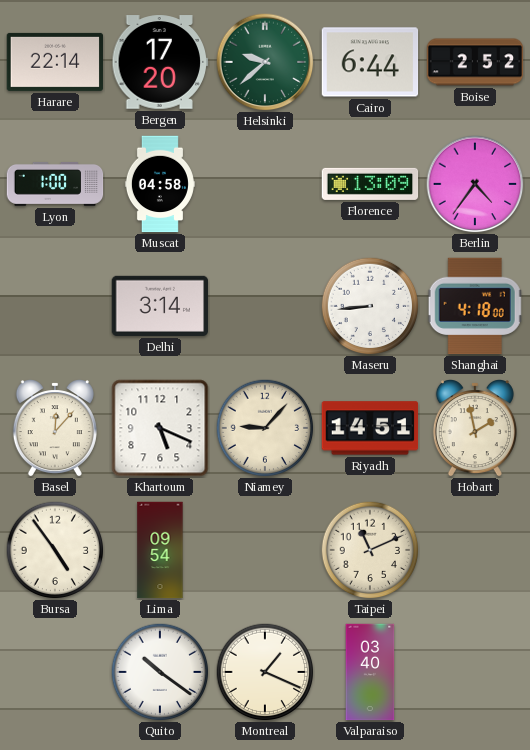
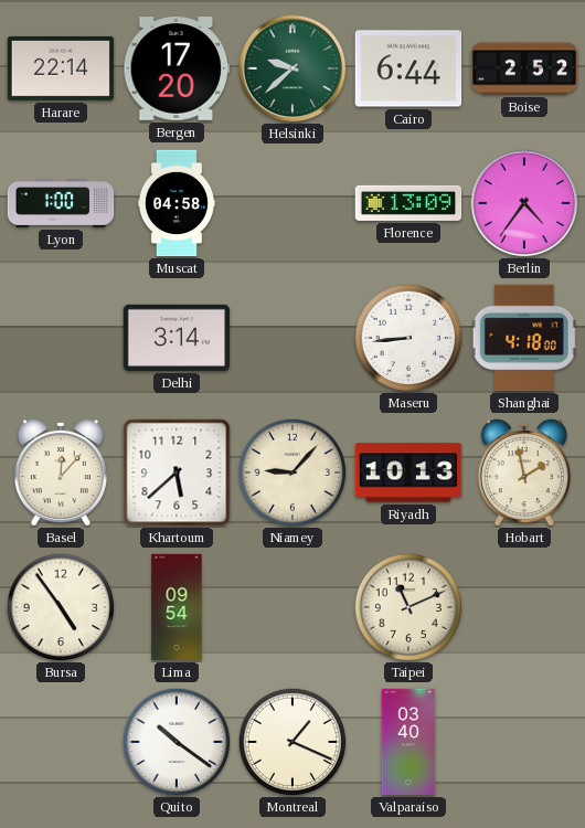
Khartoum: 5:19 -> 5:38
Riyadh: 14:51 -> 10:13
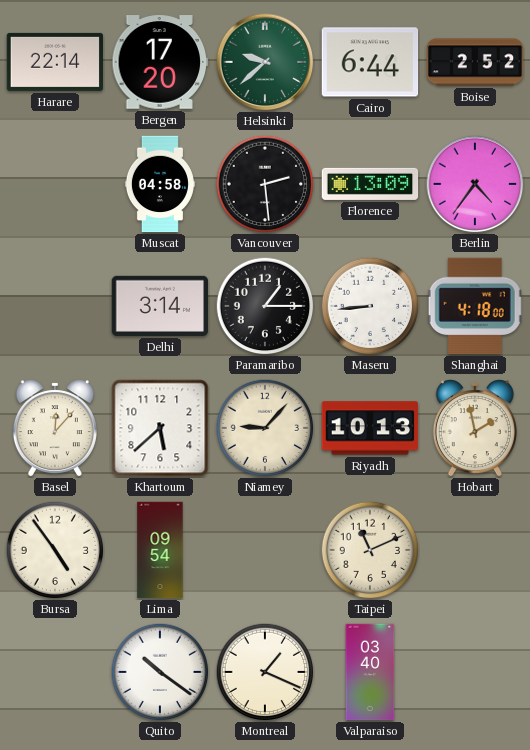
Lyon: 1:00 -> none
Vancouver: none -> 2:29
Paramaribo: none -> 1:15
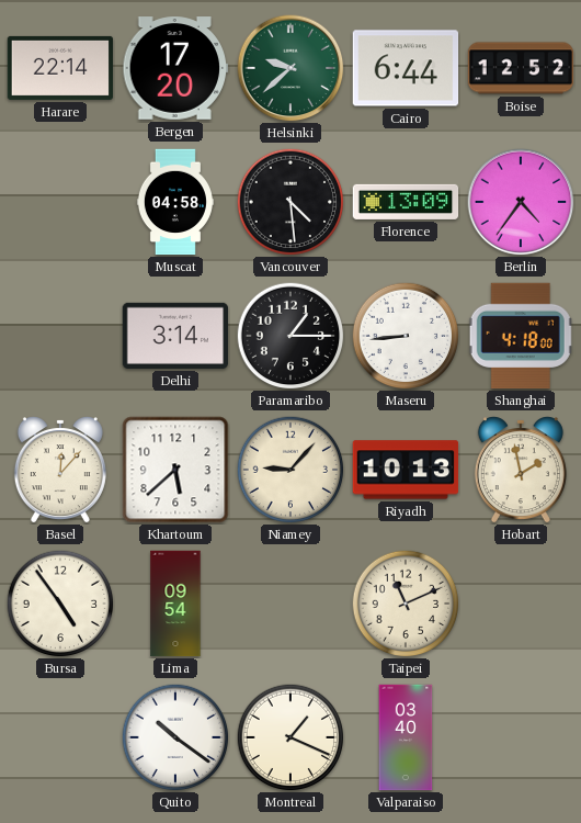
Boise: 2:52 -> 12:52
Vancouver: 2:29 -> 4:29
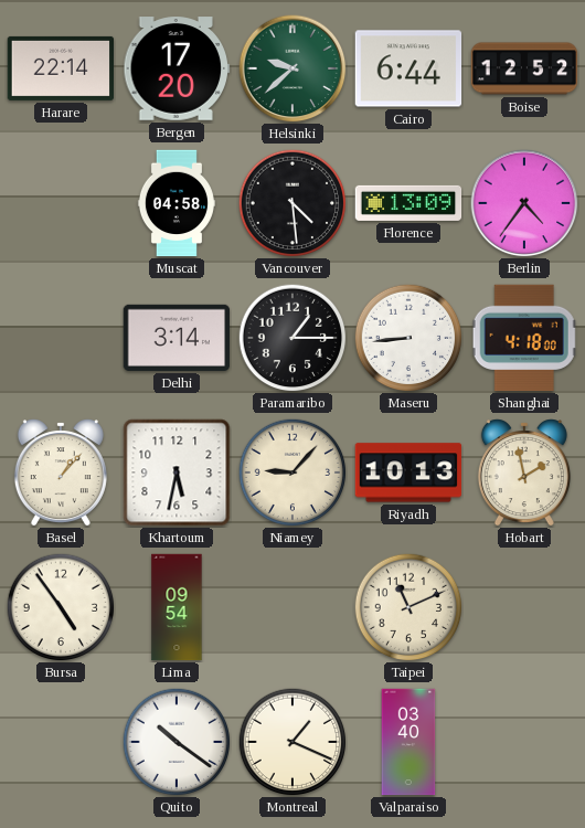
Basel: 12:07 -> 1:07
Khartoum: 5:38 -> 5:32
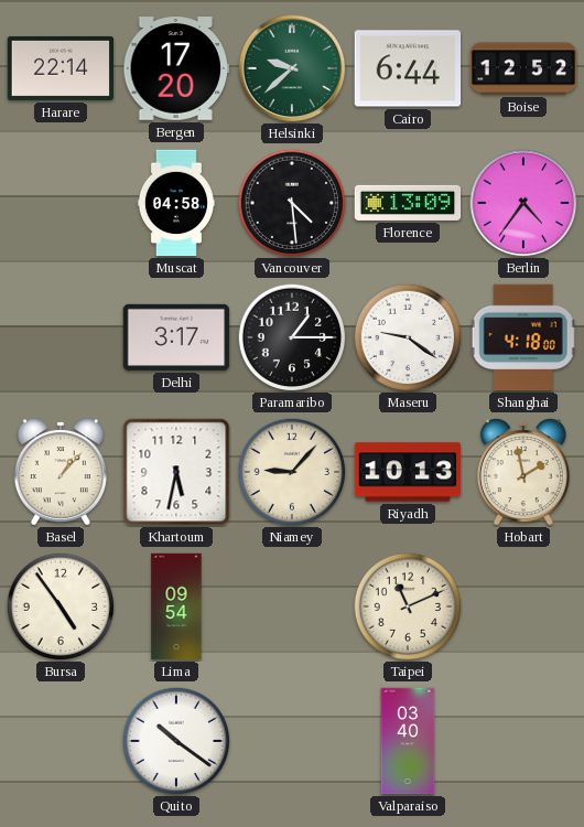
Delhi: 3:14 -> 3:17
Maseru: 8:44 -> 9:21
Montreal: 1:19 -> none
